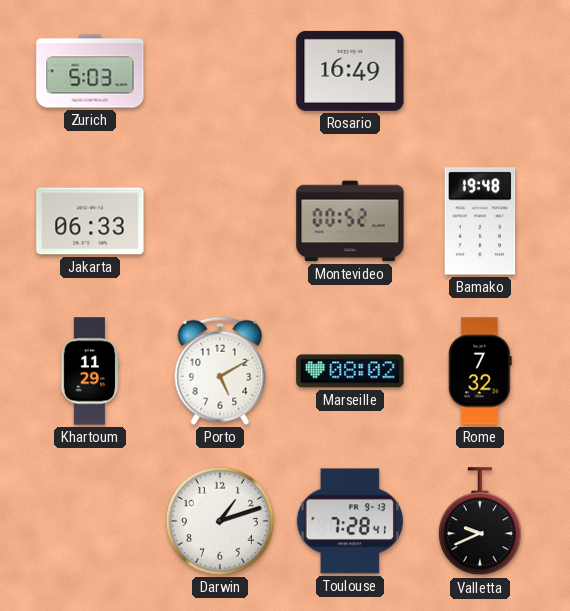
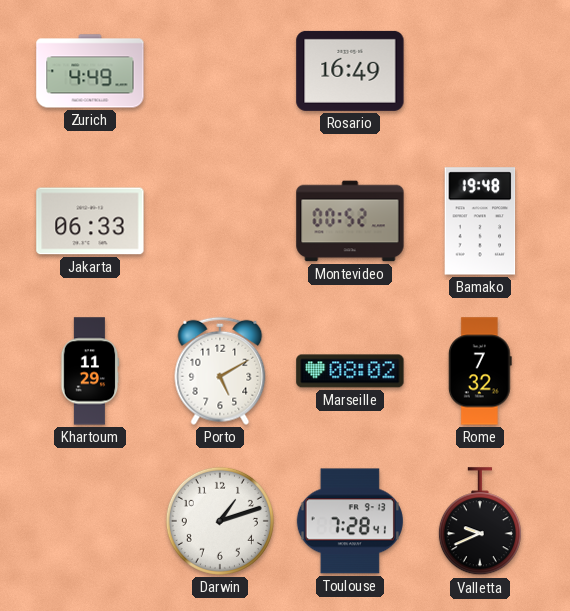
Zurich: 5:03 -> 4:49
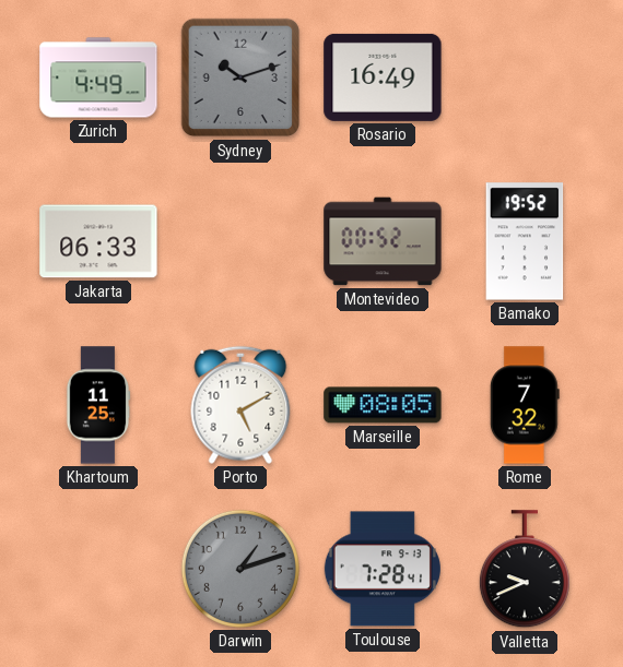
Sydney: none -> 10:12
Bamako: 19:48 -> 19:52
Khartoum: 11:29 -> 11:25
Marseille: 08:02 -> 08:05
Darwin dial: white -> grey
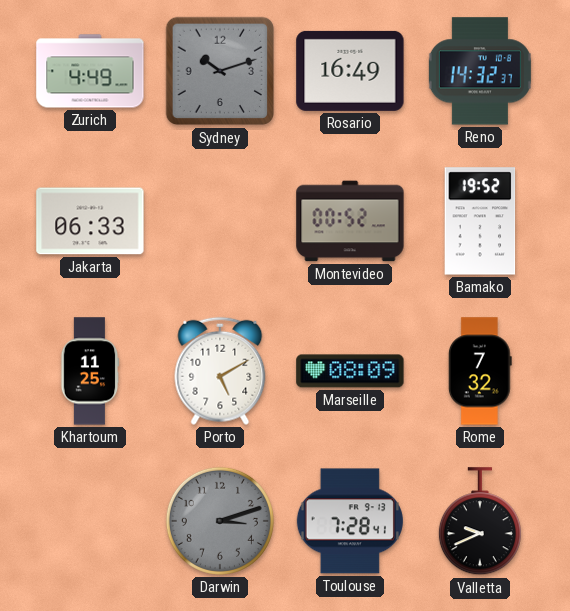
Reno: none -> 14:32
Marseille: 08:05 -> 08:09
Darwin: 1:12 -> 3:12
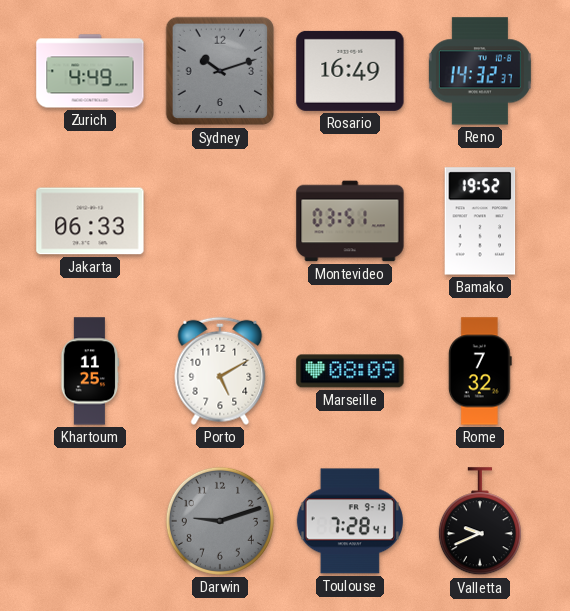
Montevideo: 00:52 -> 03:51
Darwin: 3:12 -> 9:12
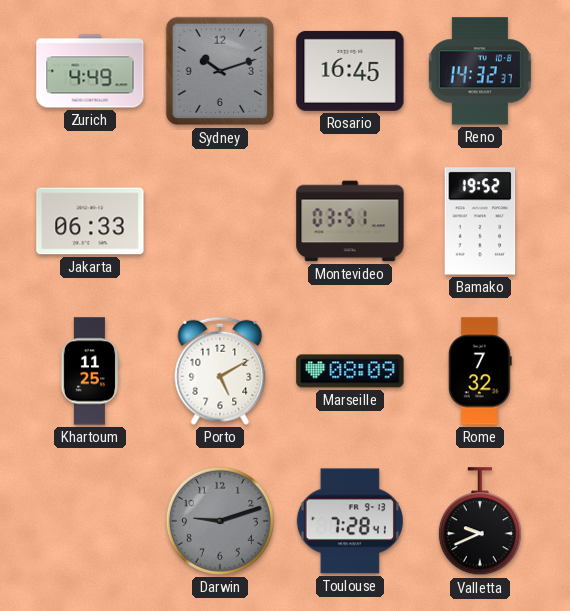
Rosario: 16:49 -> 16:45
